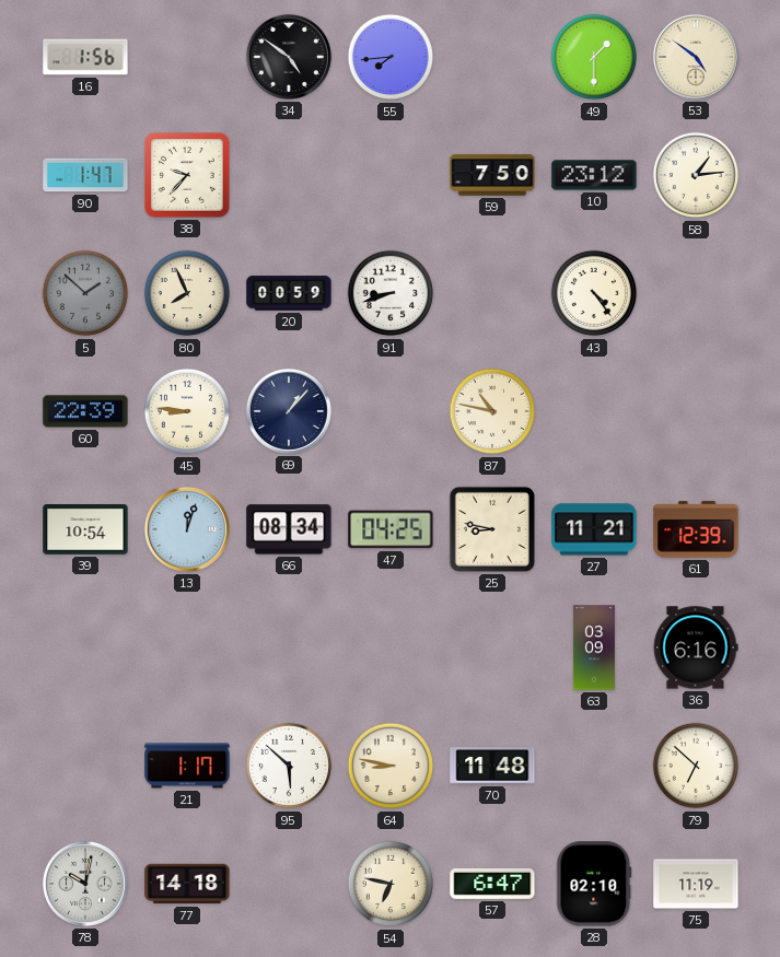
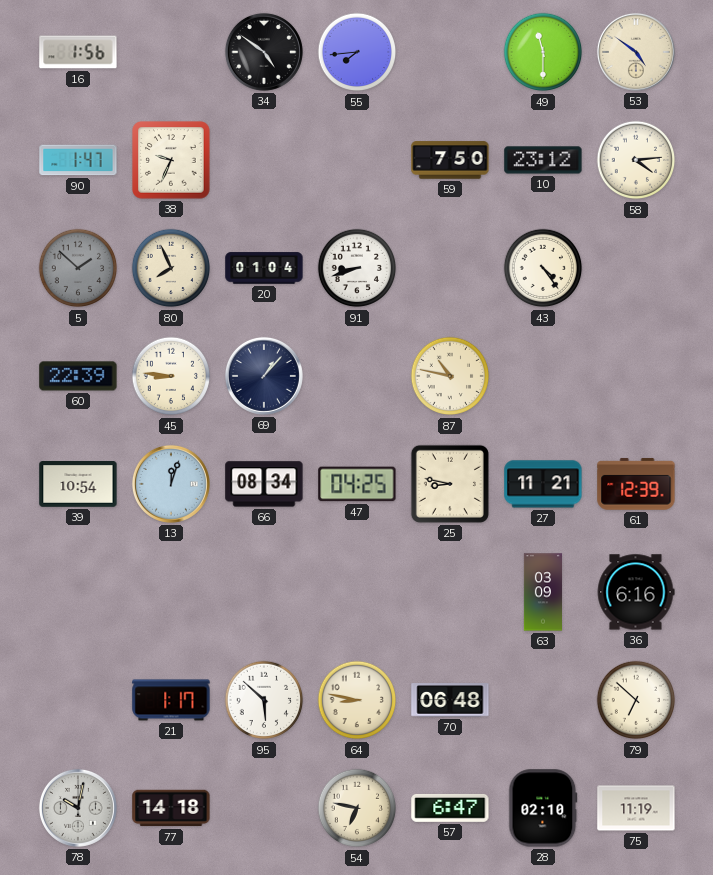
49: 1:30 -> 11:30
38: 9:37 -> 9:34
58: 1:14 -> 4:14
20: 00:59 -> 01:04
70: 11:48 -> 06:48
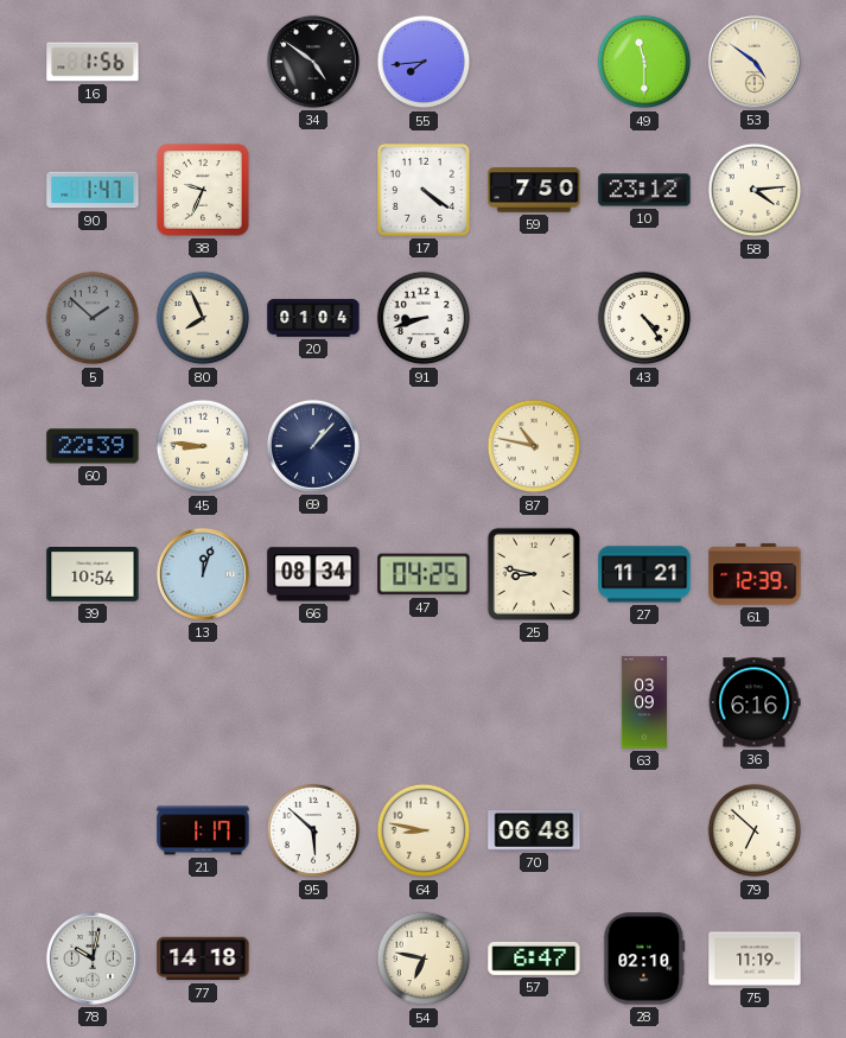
17: none -> 4:21
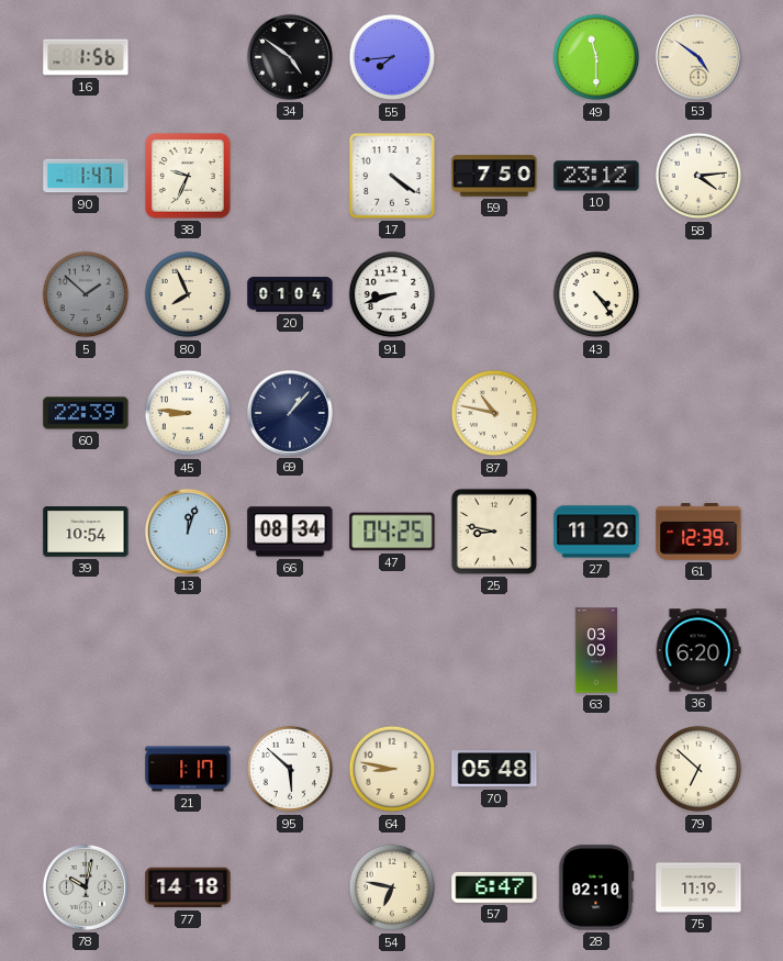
27: 11:21 -> 11:20
36: 6:16 -> 6:20
70: 06:48 -> 05:48
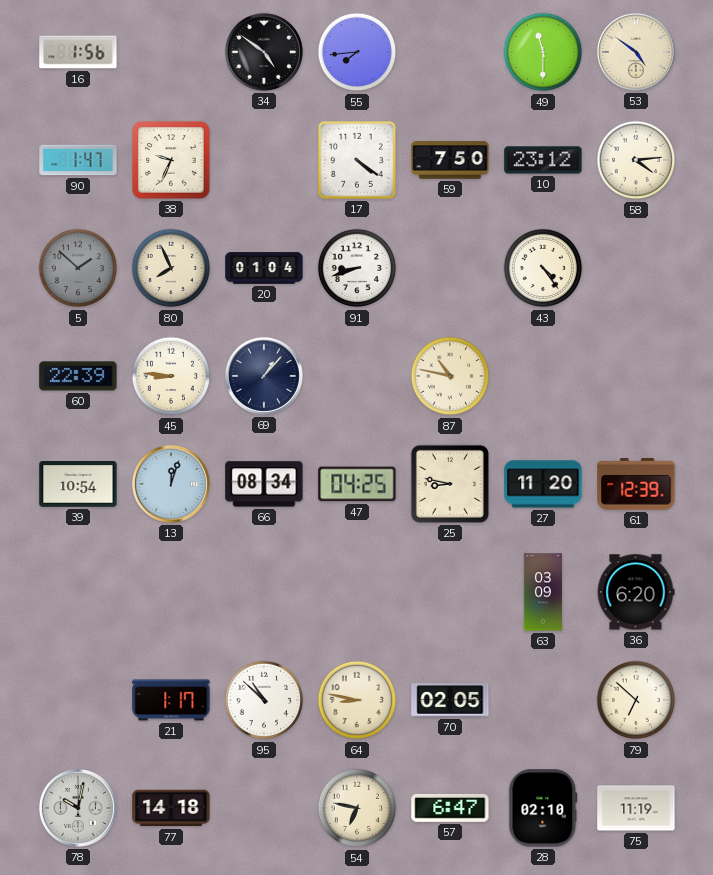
95: 5:52 -> 10:52
70: 05:48 -> 02:05
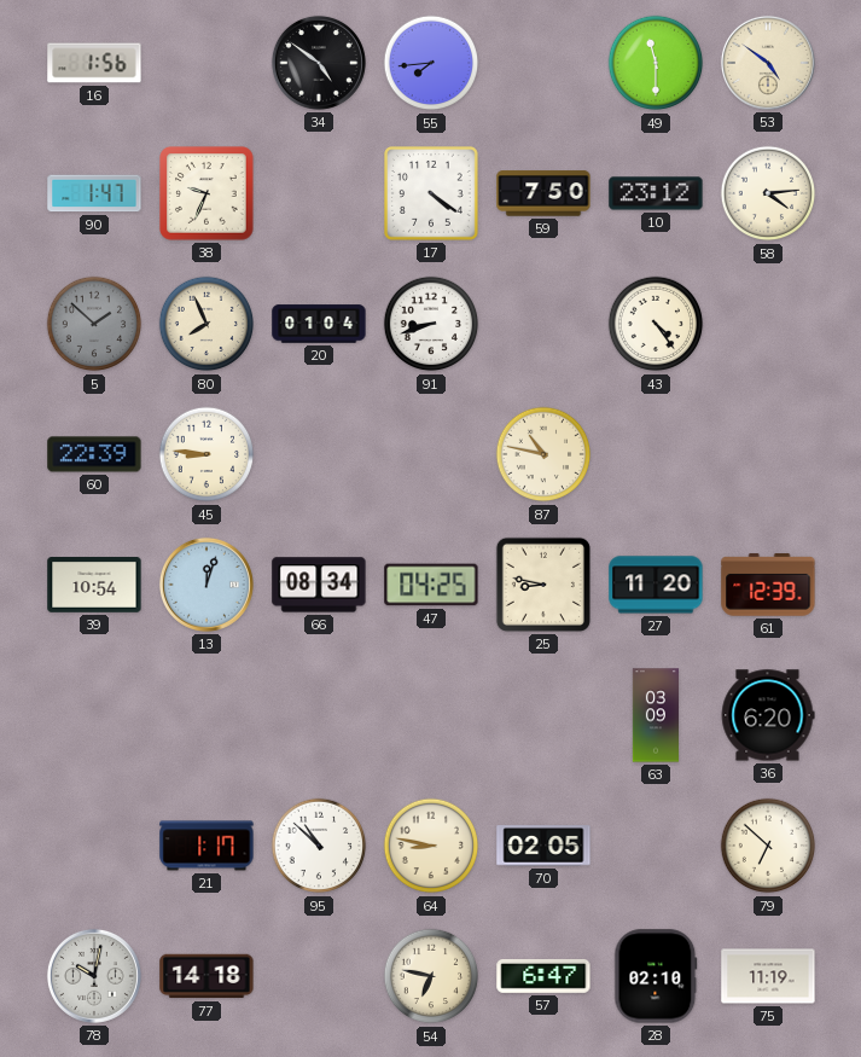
69: 1:07 -> none
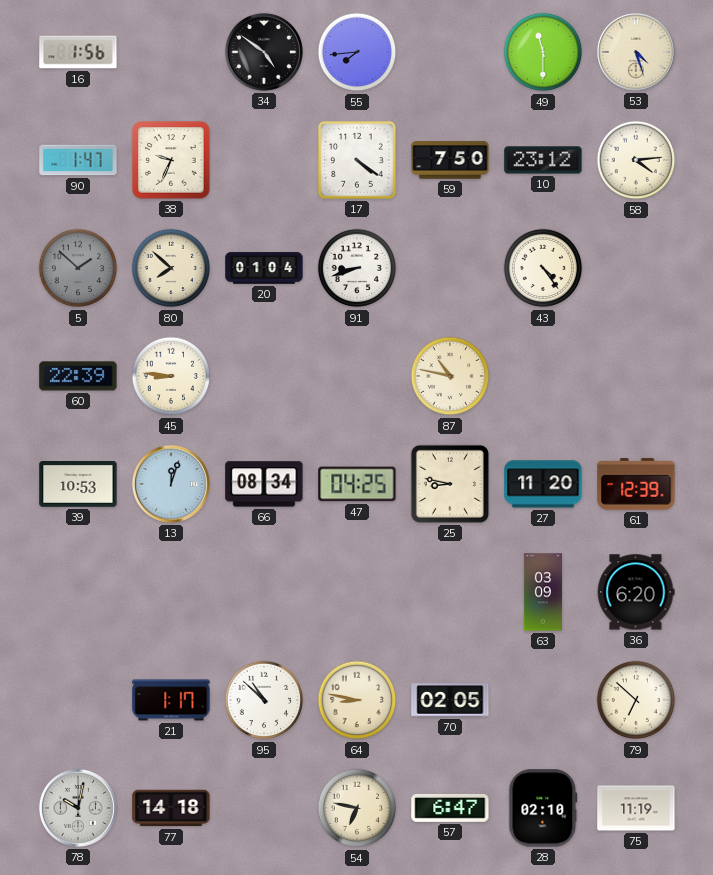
53: 4:51 -> 4:27
80: 7:56 -> 7:52
39: 10:54 -> 10:53
